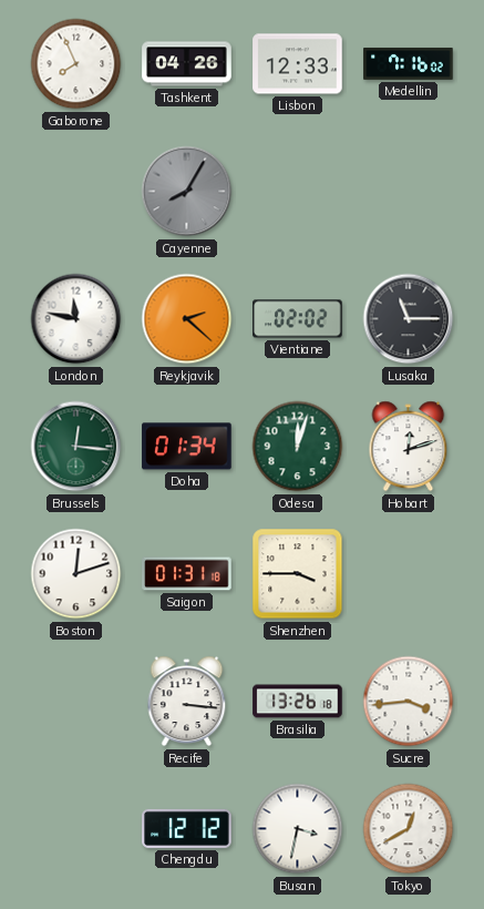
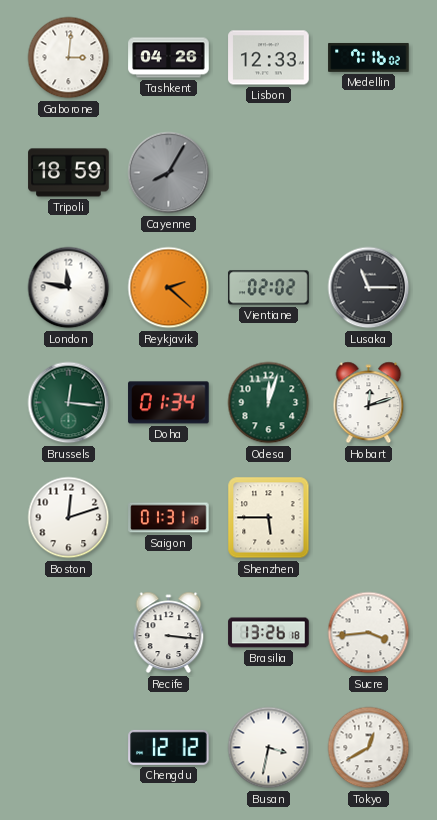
Gaborone: 7:56 -> 3:01
Tripoli: none -> 18:59
Shenzhen: 3:45 -> 5:45
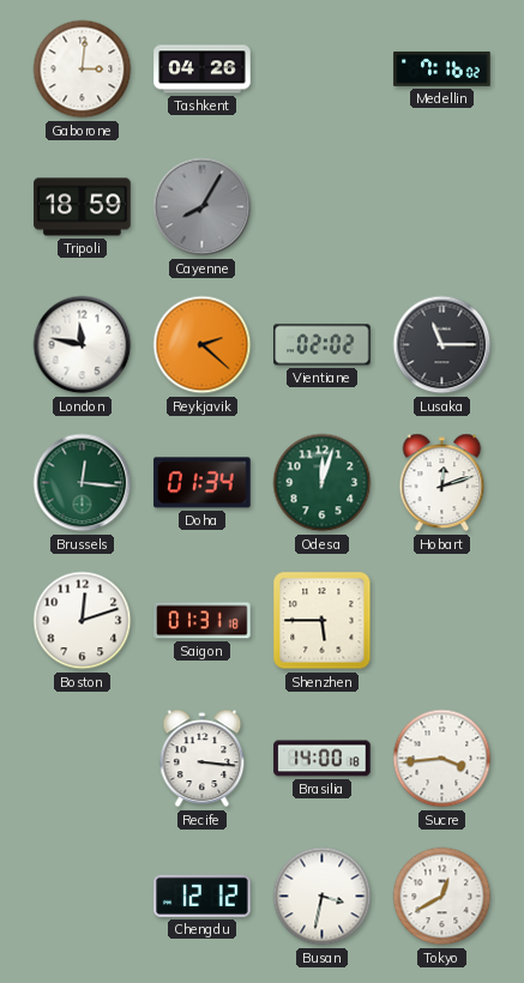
Lisbon: 12:33 -> none
Brasilia: 13:26 -> 14:00
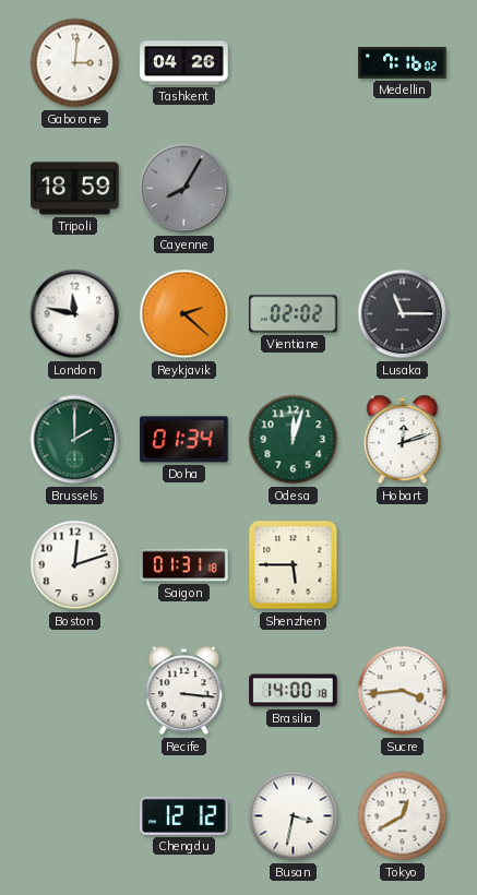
Brussels: 12:16 -> 2:00
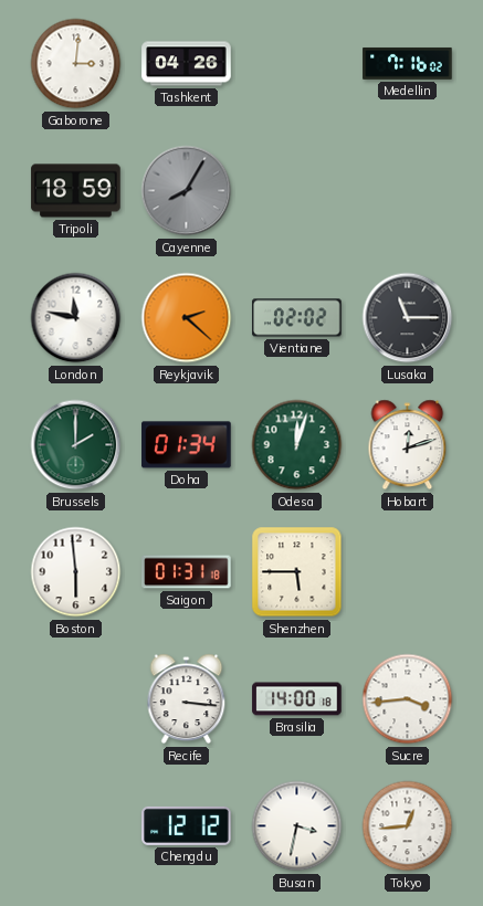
Boston: 12:12 -> 5:59
Tokyo: 12:40 -> 12:44
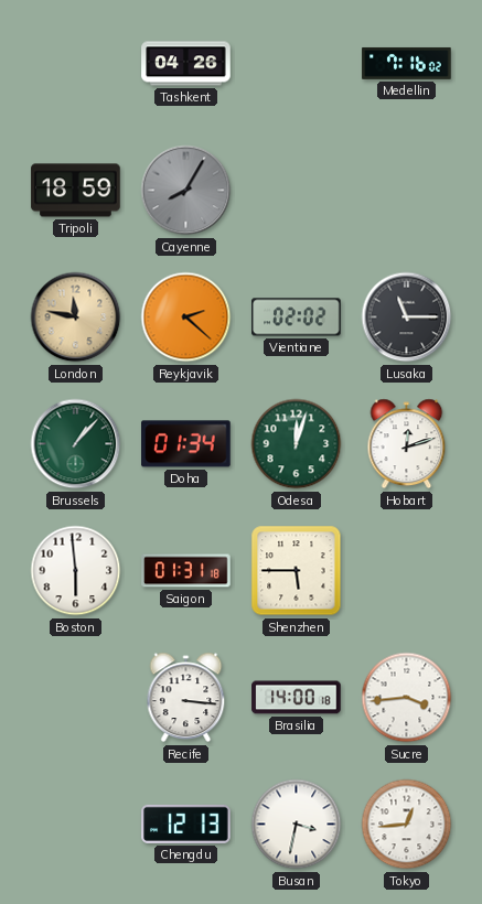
Gaborone: 3:01 -> none
London dial: white -> champagne
Brussels: 2:00 -> 1:07
Chengdu: 12:12 -> 12:13
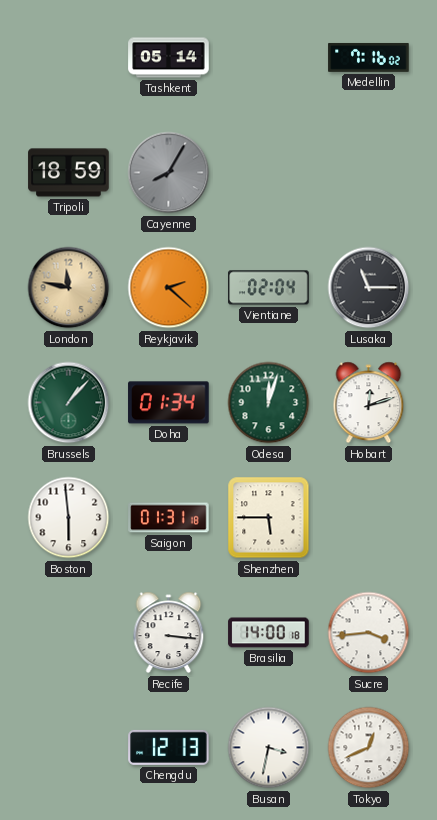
Tashkent: 04:26 -> 05:14
Vientiane: 02:02 -> 02:04
Tokyo: 12:44 -> 12:41
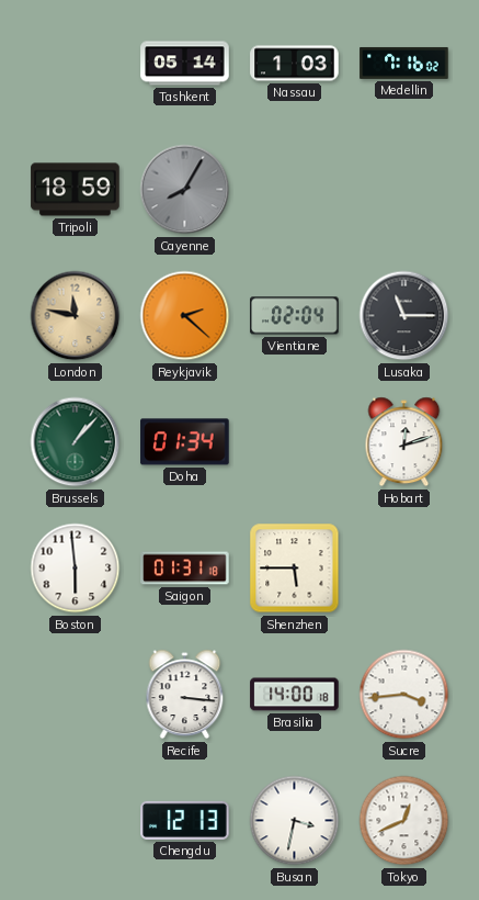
Nassau: none -> 1:03
Odesa: 12:03 -> none
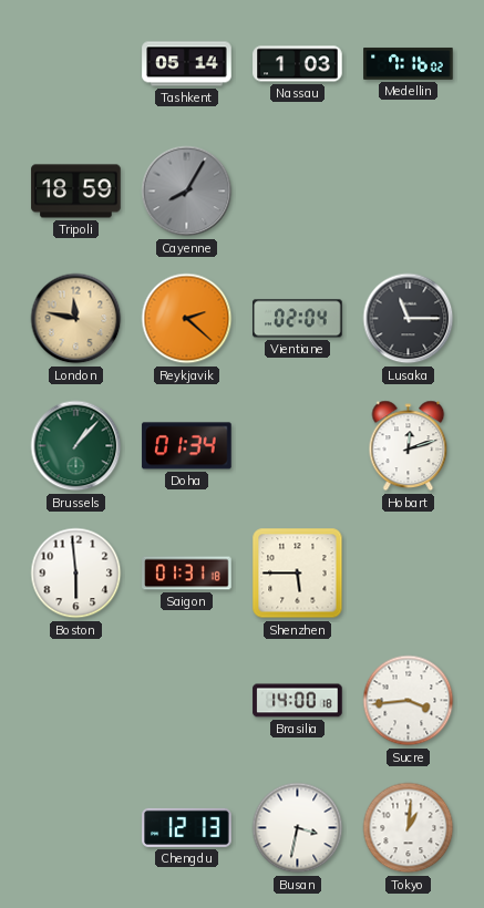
Recife: 3:16 -> none
Tokyo: 12:41 -> 1:01
